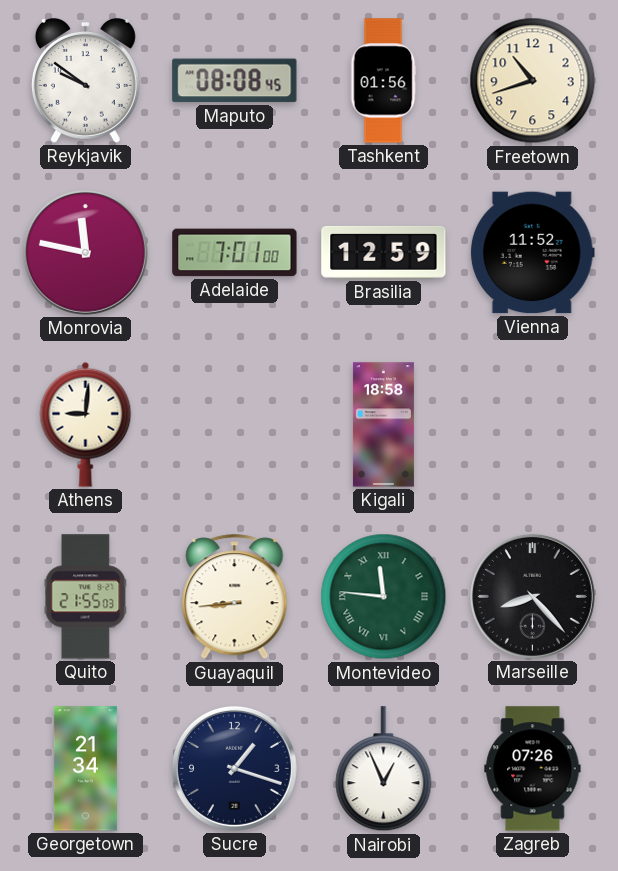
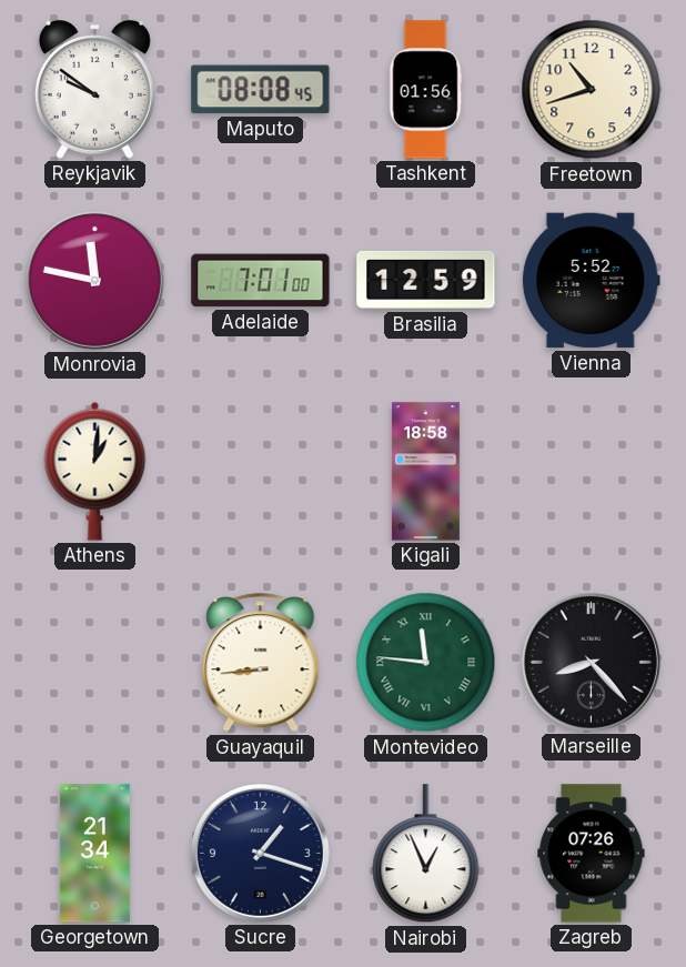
Vienna: 11:52 -> 5:52
Athens: 9:01 -> 1:01
Quito: 21:55 -> none
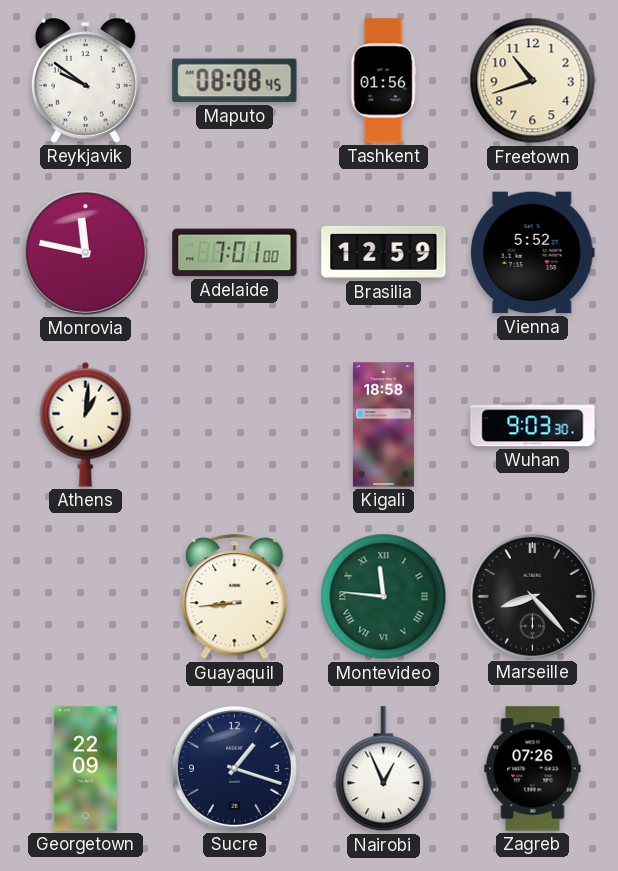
Wuhan: none -> 9:03
Georgetown: 21:34 -> 22:09
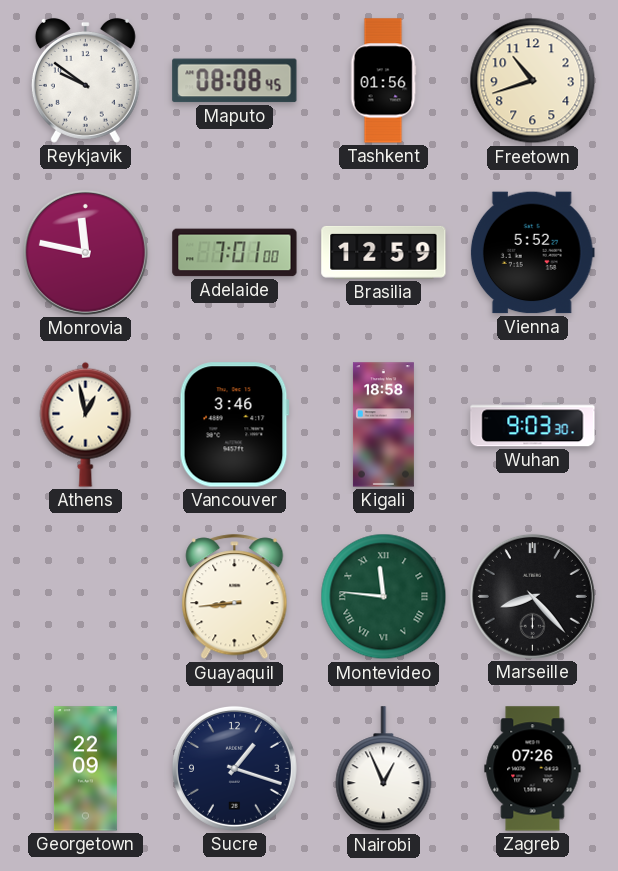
Athens: 1:01 -> 12:58
Vancouver: none -> 3:46
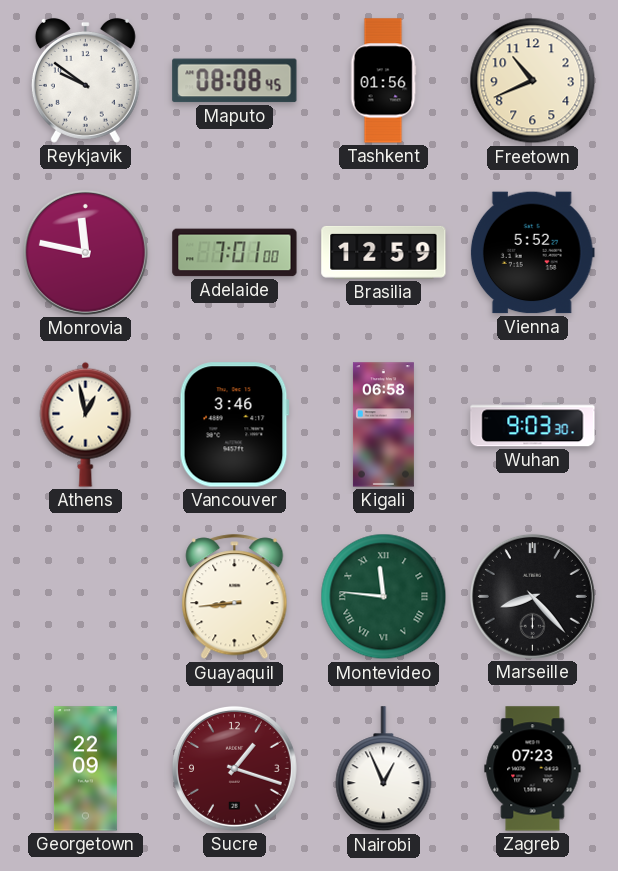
Freetown: 10:42 -> 10:41
Kigali: 18:58 -> 06:58
Sucre dial: navy -> burgundy
Zagreb: 07:26 -> 07:23
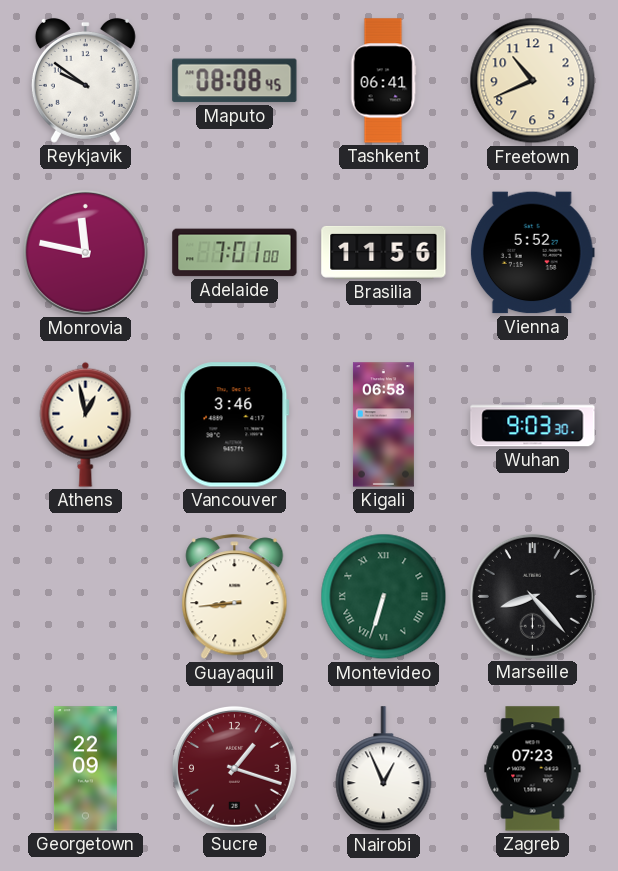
Tashkent: 01:56 -> 06:41
Brasilia: 12:59 -> 11:56
Montevideo: 11:46 -> 6:33
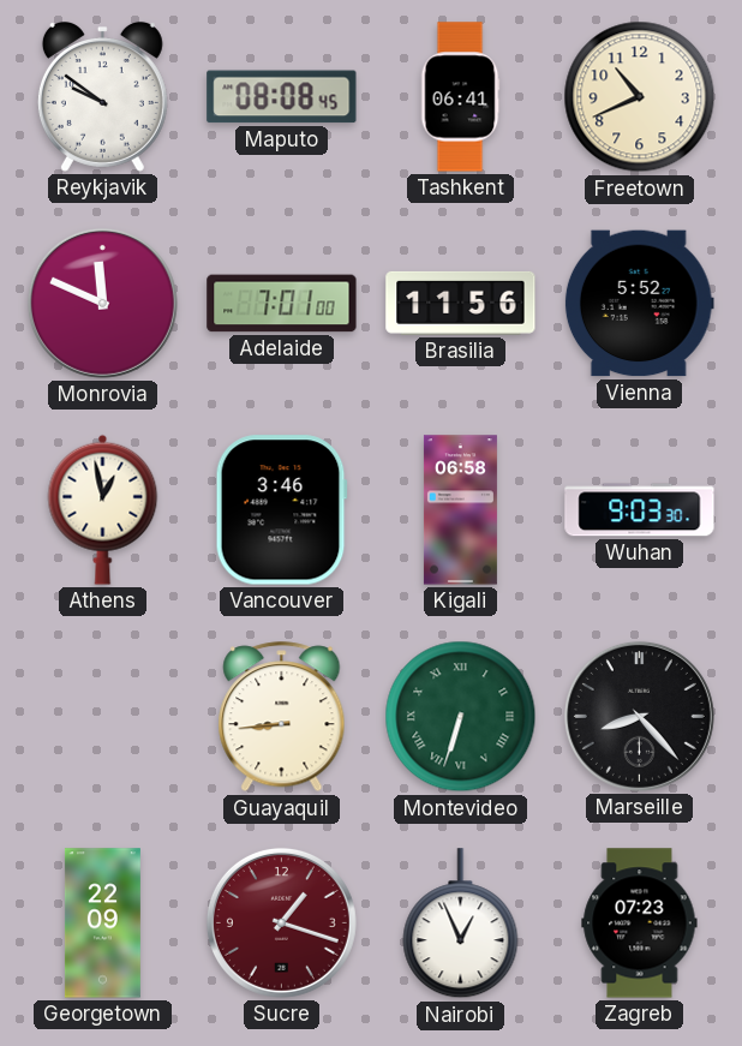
Monrovia: 11:47 -> 11:49
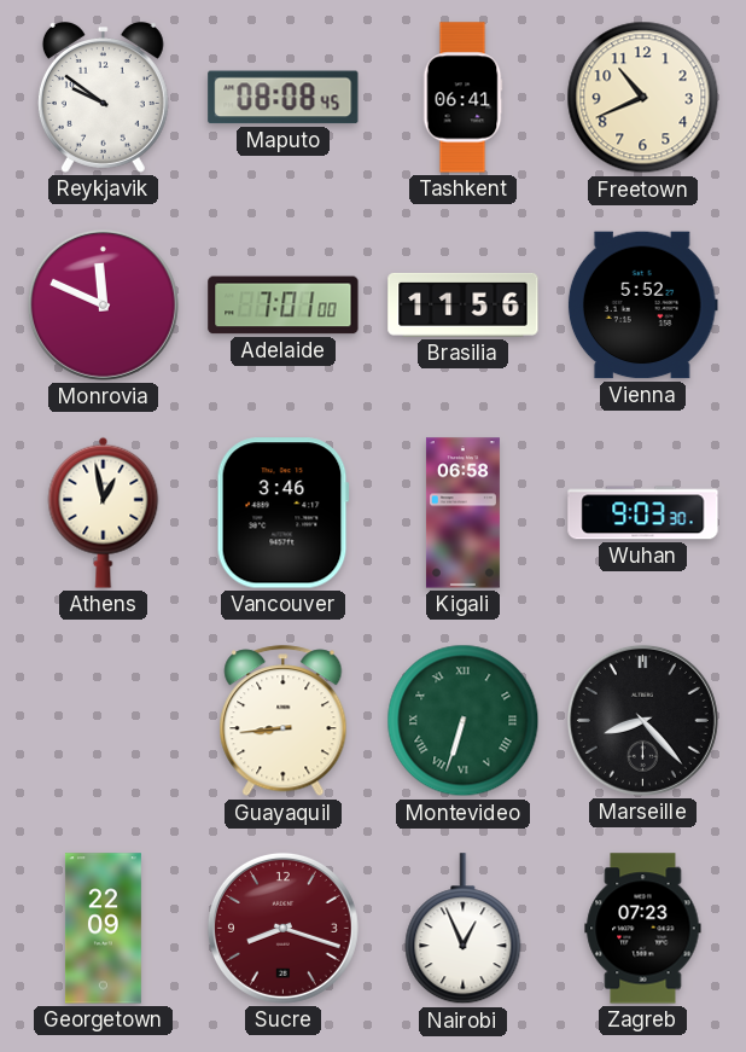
Sucre: 1:18 -> 8:18
